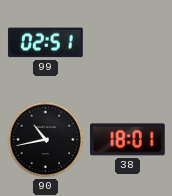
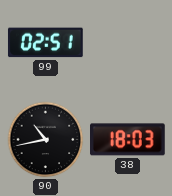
38: 18:01 -> 18:03
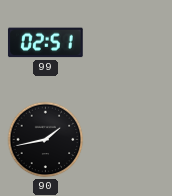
90: 10:43 -> 1:43
38: 18:03 -> none
